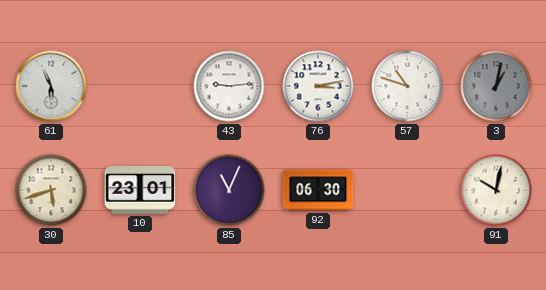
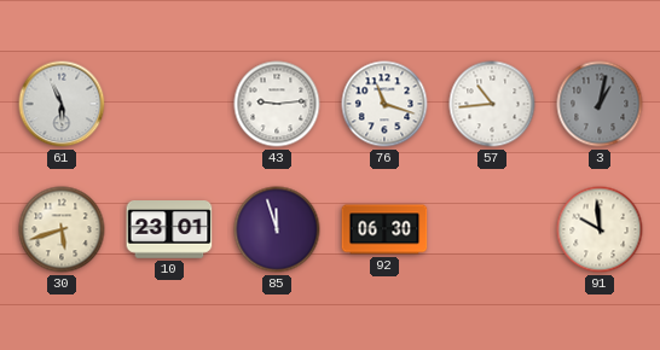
76: 3:13 -> 11:18
57: 10:48 -> 10:44
85: 11:04 -> 11:57
91: 10:02 -> 9:59
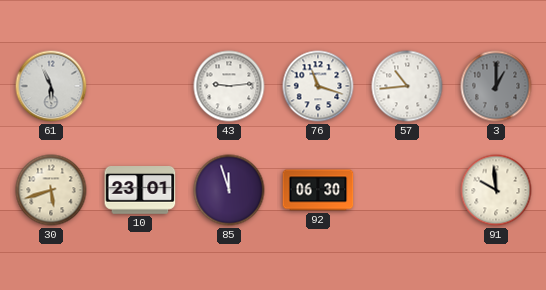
3: 1:02 -> 1:00
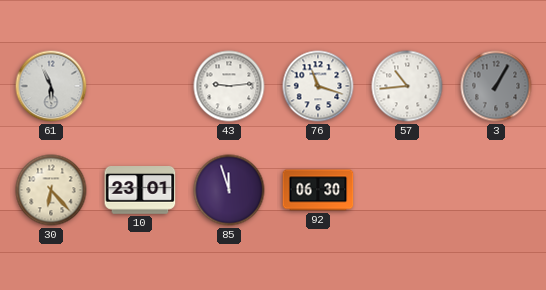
3: 1:00 -> 1:05
30: 5:42 -> 6:23
91: 9:59 -> none
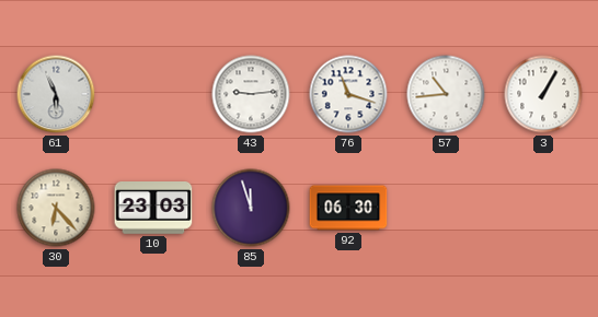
3 dial: grey -> white
10: 23:01 -> 23:03
